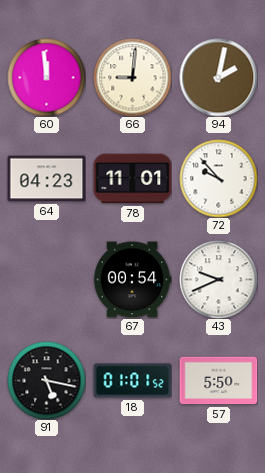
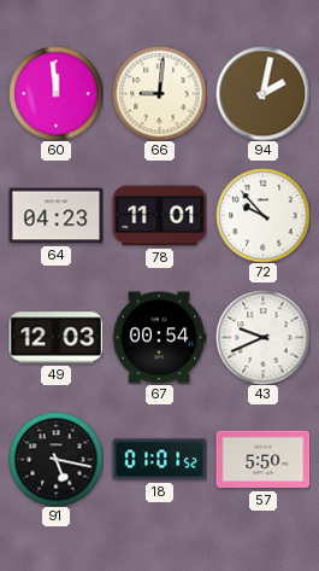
49: none -> 12:03
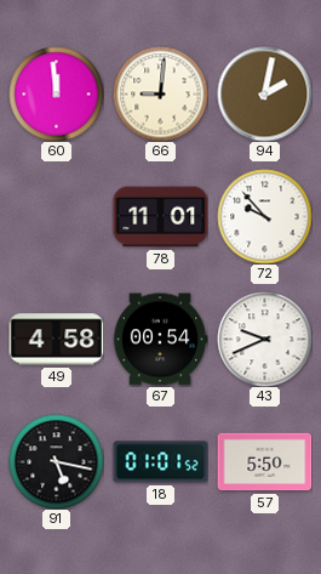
64: 04:23 -> none
49: 12:03 -> 4:58
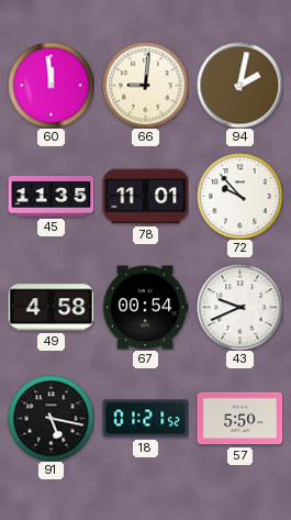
45: none -> 11:35
18: 01:01 -> 01:21
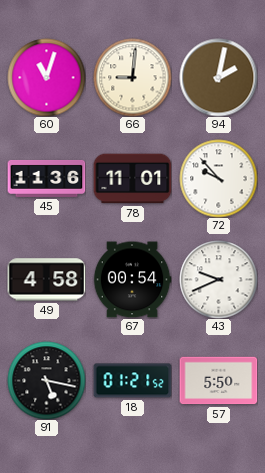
60: 11:59 -> 11:03
45: 11:35 -> 11:36
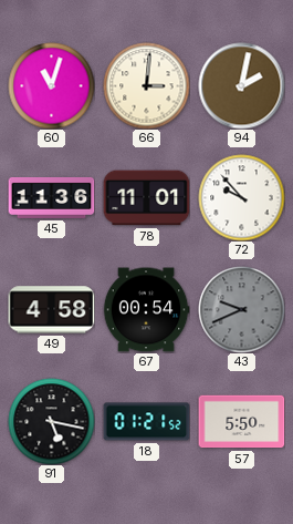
66: 9:01 -> 3:01
43 dial: white -> grey
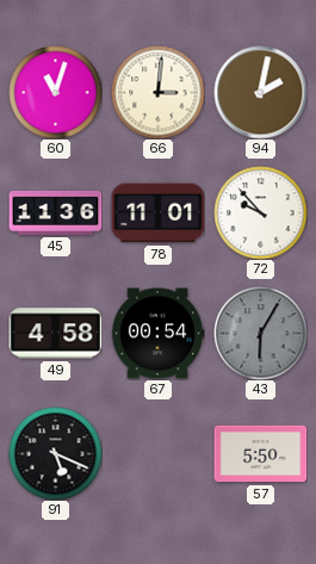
43: 9:41 -> 6:05
91: 5:17 -> 5:19
18: 01:21 -> none
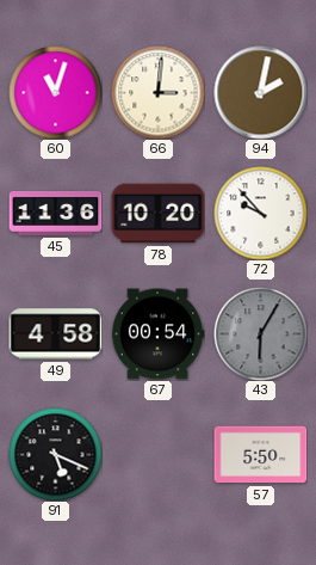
78: 11:01 -> 10:20
